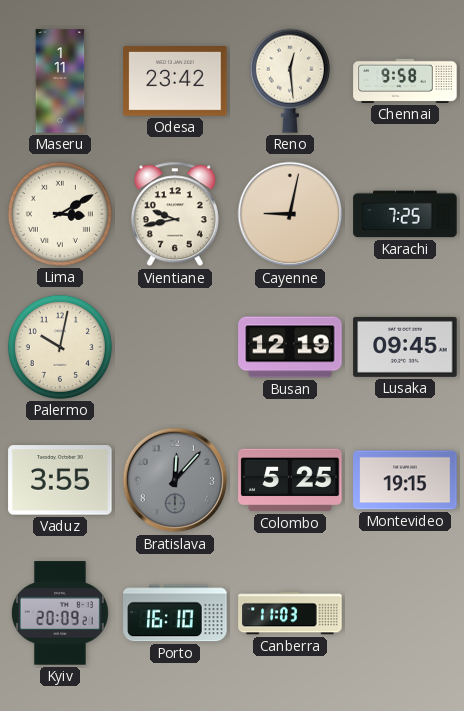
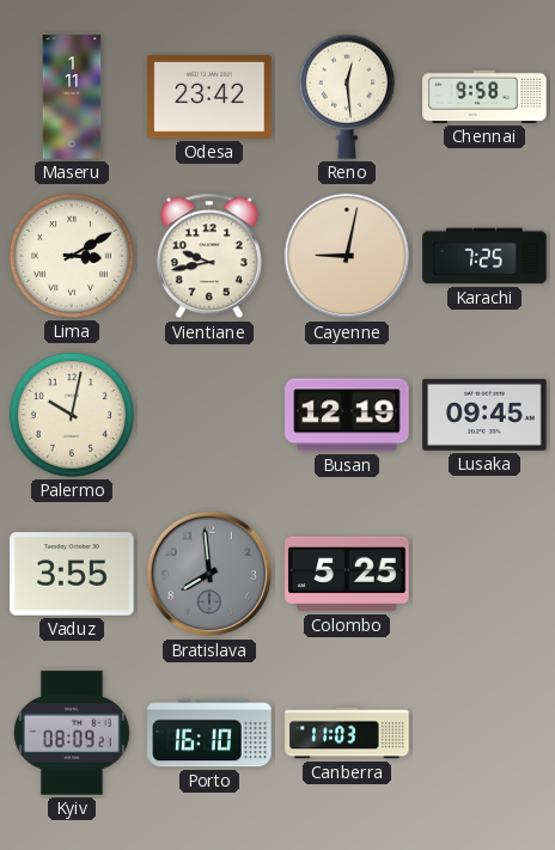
Bratislava: 12:07 -> 7:59
Montevideo: 19:15 -> none
Kyiv: 20:09 -> 08:09
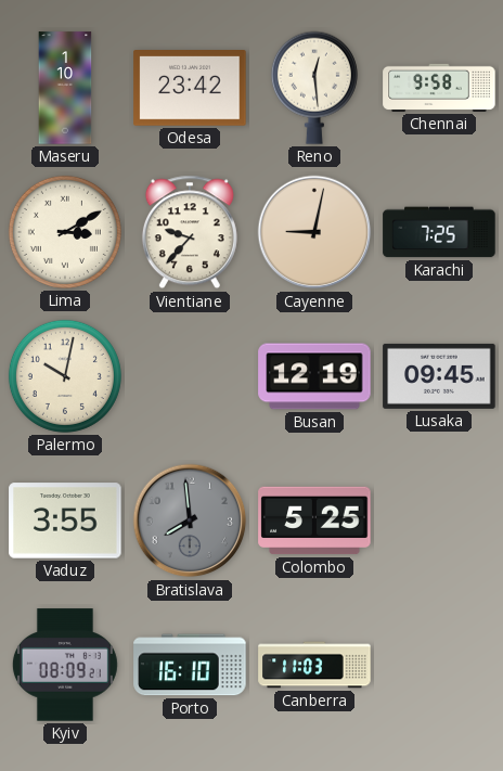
Maseru: 1:11 -> 1:10
Vientiane: 9:43 -> 9:37
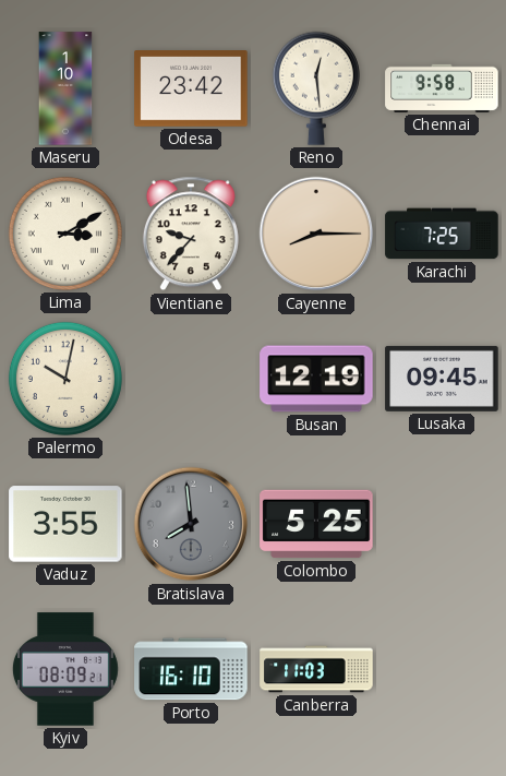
Cayenne: 9:02 -> 8:15
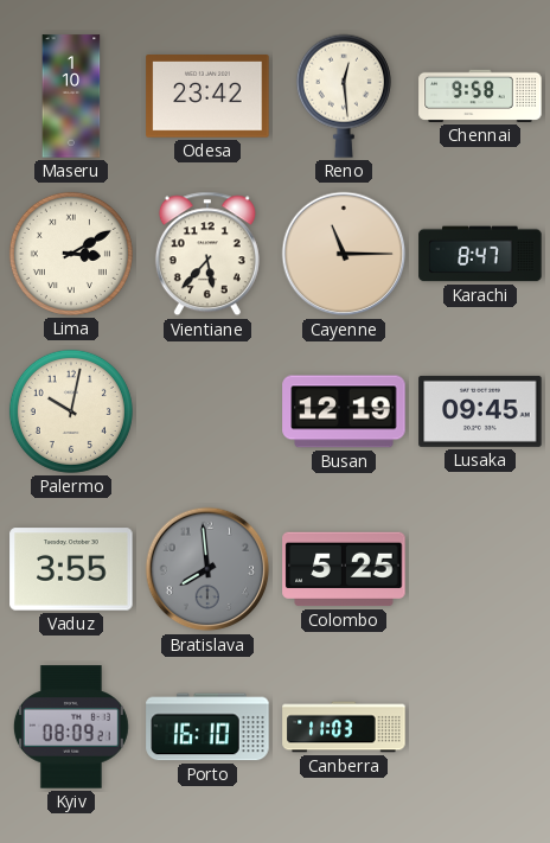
Vientiane: 9:37 -> 5:37
Cayenne: 8:15 -> 11:15
Karachi: 7:25 -> 8:47
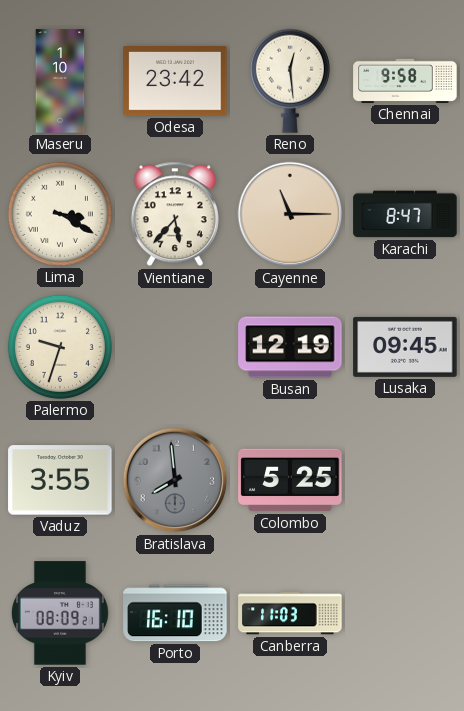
Lima: 3:10 -> 3:20
Palermo: 10:02 -> 9:33
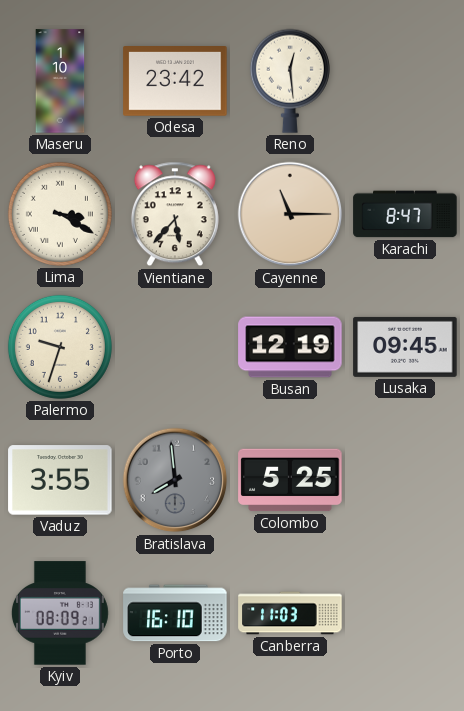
Chennai: 9:58 -> none
